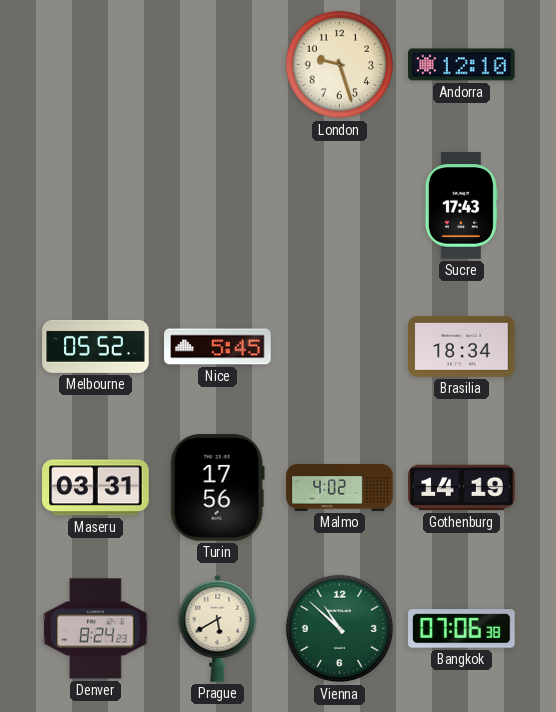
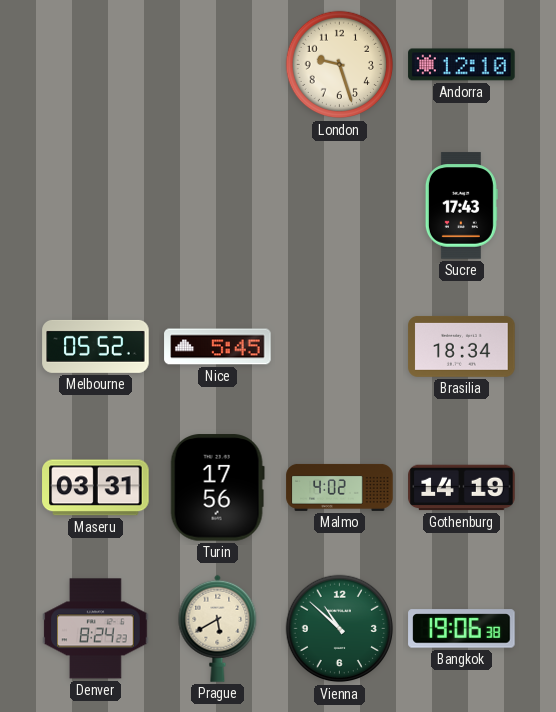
Bangkok: 07:06 -> 19:06
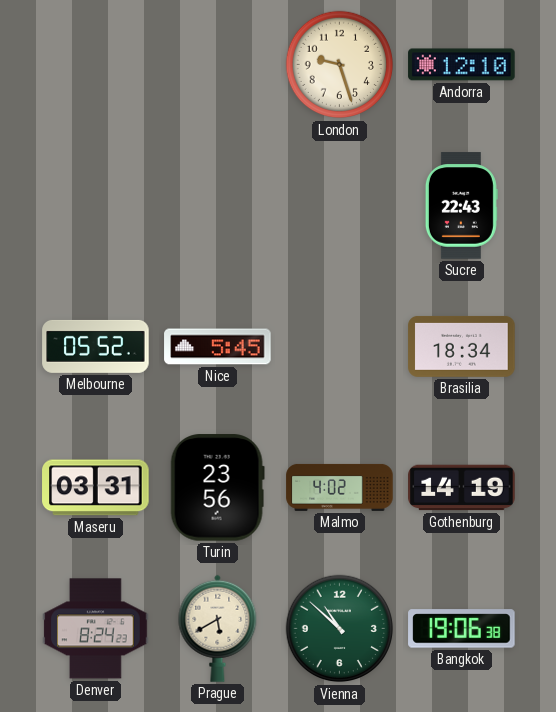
Sucre: 17:43 -> 22:43
Turin: 17:56 -> 23:56
